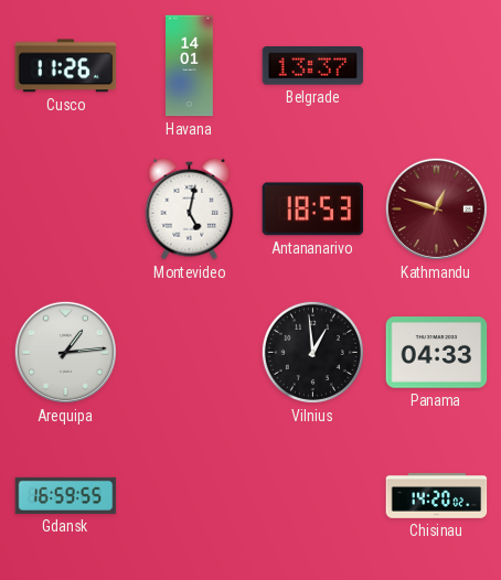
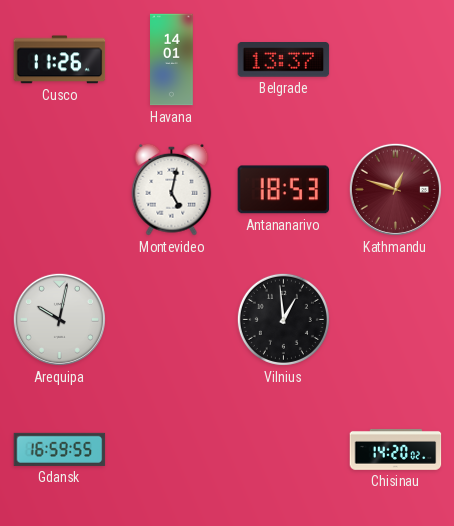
Arequipa: 1:14 -> 10:02
Panama: 04:33 -> none
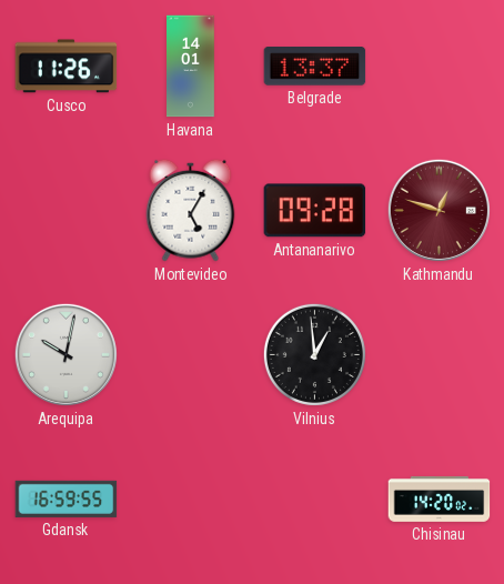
Montevideo: 5:02 -> 5:05
Antananarivo: 18:53 -> 09:28
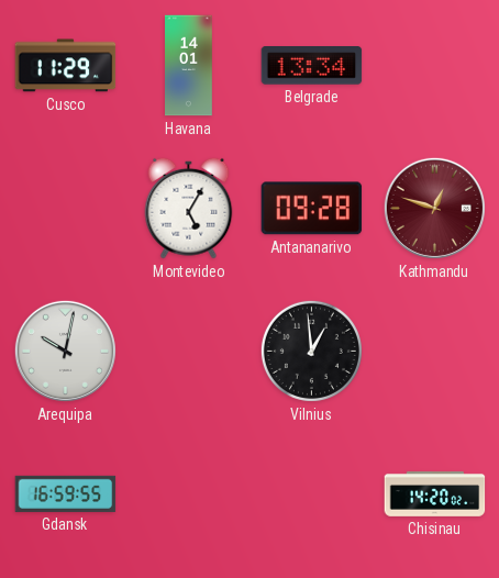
Cusco: 11:26 -> 11:29
Belgrade: 13:37 -> 13:34
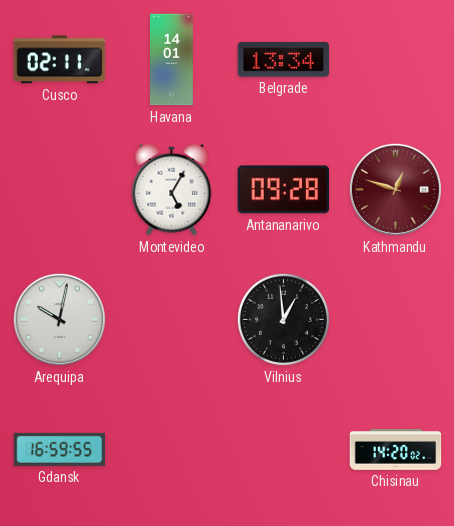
Cusco: 11:29 -> 02:11
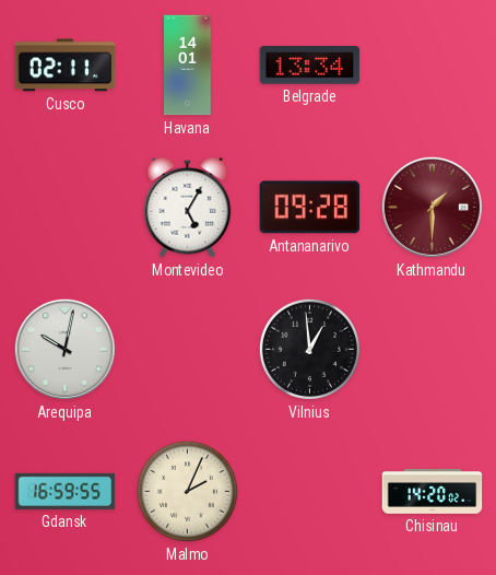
Kathmandu: 12:48 -> 1:30
Malmo: none -> 2:04
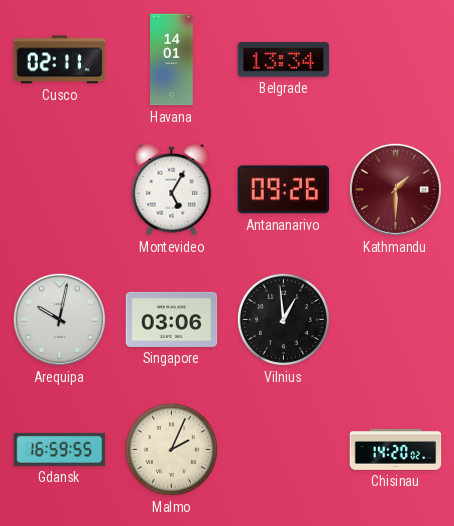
Antananarivo: 09:28 -> 09:26
Singapore: none -> 03:06
